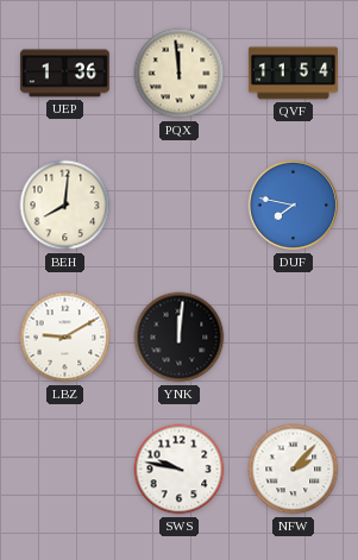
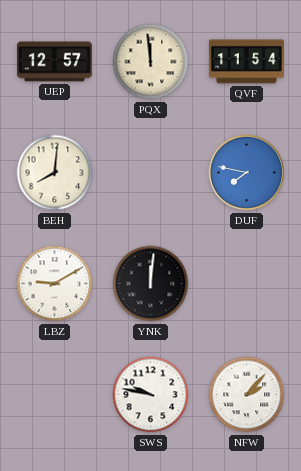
UEP: 1:36 -> 12:57
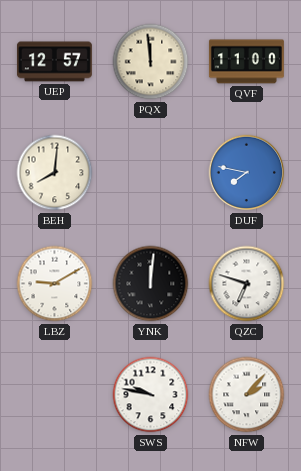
QVF: 11:54 -> 11:00
QZC: none -> 6:48
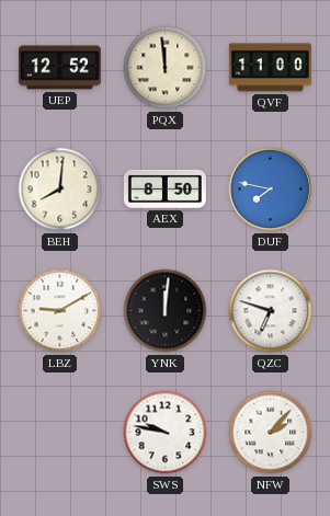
UEP: 12:57 -> 12:52
AEX: none -> 8:50
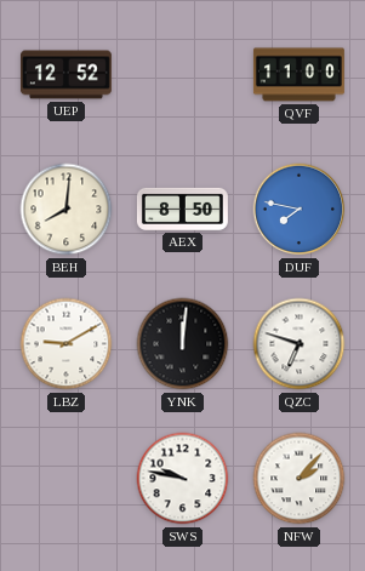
PQX: 11:59 -> none
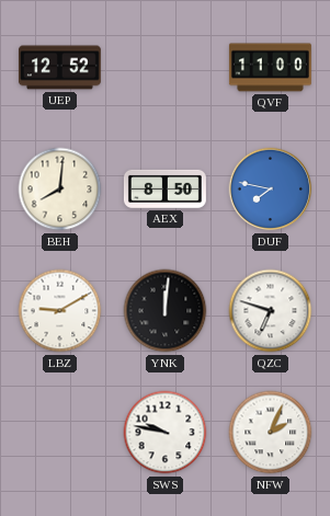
NFW: 2:07 -> 2:04
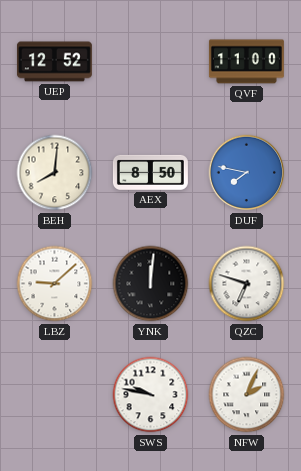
LBZ: 9:10 -> 9:08
